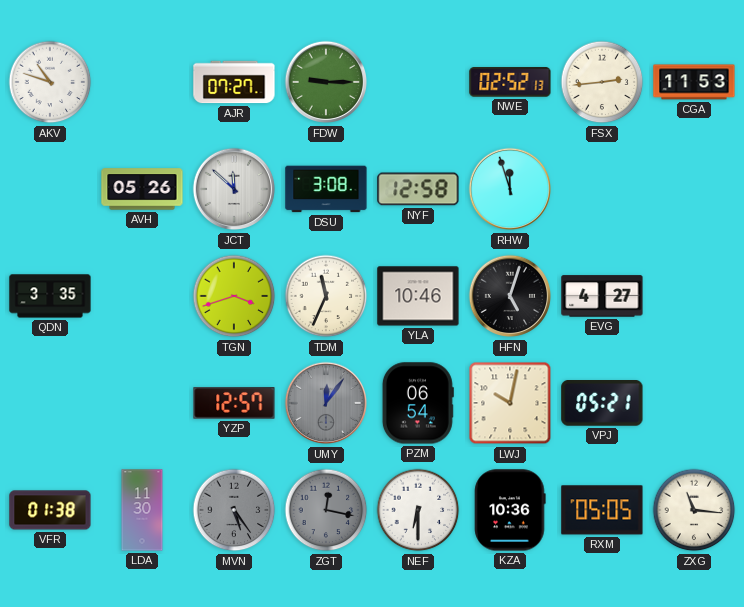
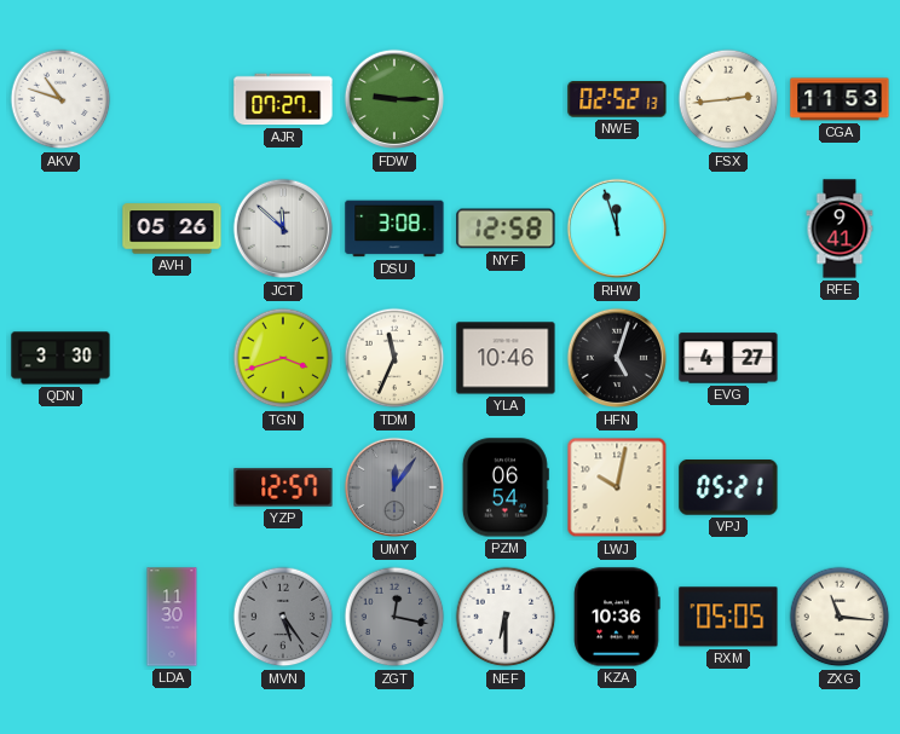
RFE: none -> 9:41
QDN: 3:35 -> 3:30
VFR: 01:38 -> none
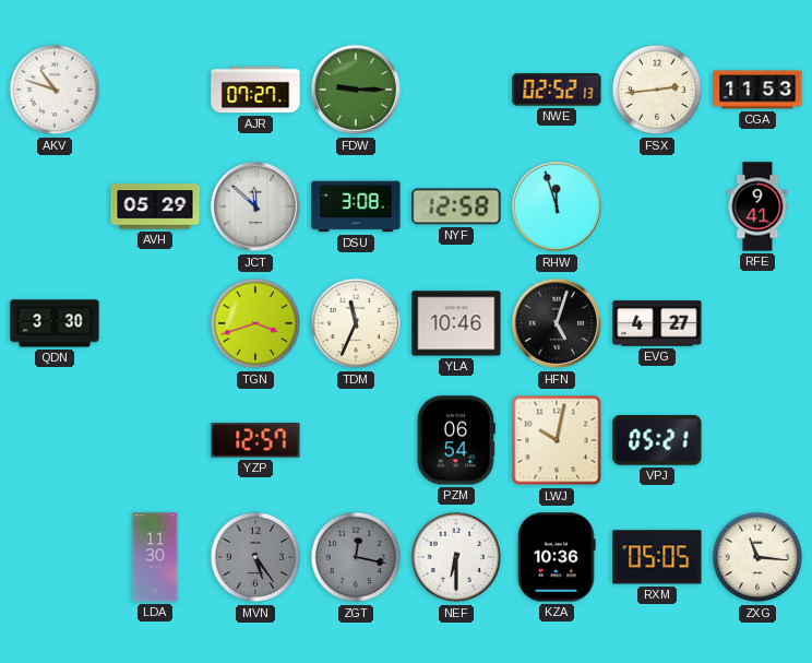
AVH: 05:26 -> 05:29
UMY: 12:06 -> none
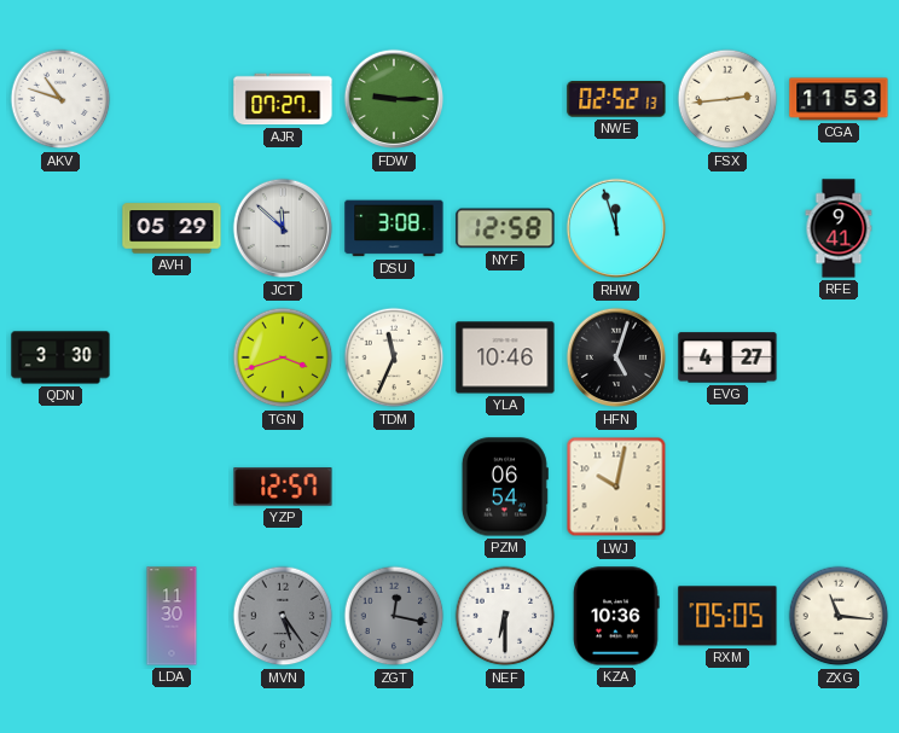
VPJ: 05:21 -> none
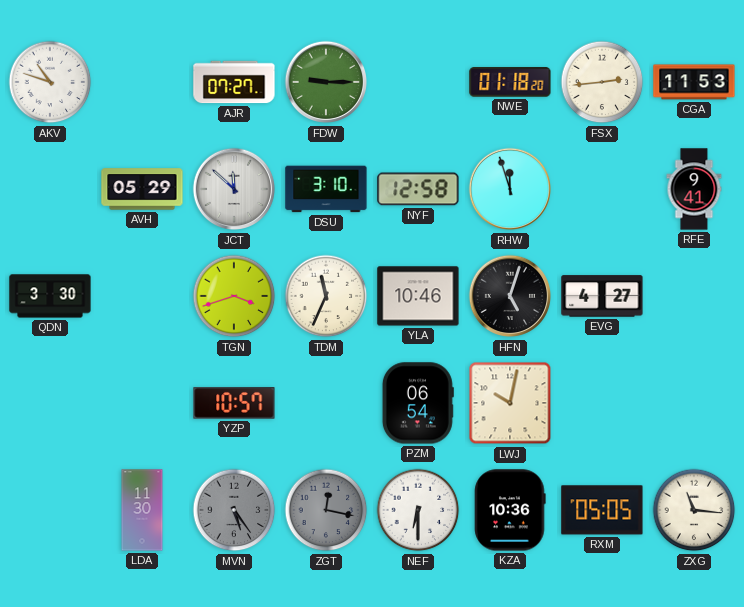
NWE: 02:52 -> 01:18
DSU: 3:08 -> 3:10
YZP: 12:57 -> 10:57
